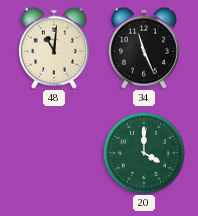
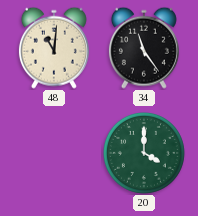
34: 11:26 -> 11:24
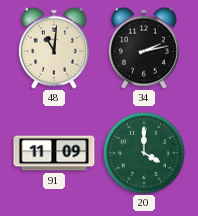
34: 11:24 -> 2:13
91: none -> 11:09
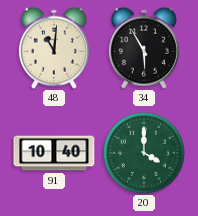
34: 2:13 -> 5:55
91: 11:09 -> 10:40
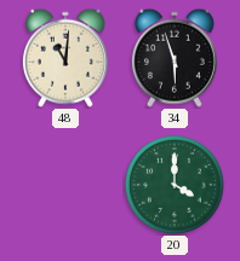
34: 5:55 -> 5:57
91: 10:40 -> none
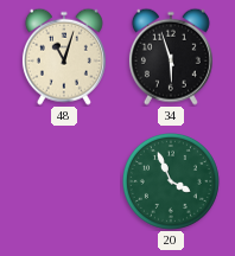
48: 11:01 -> 11:03
20: 4:00 -> 3:56
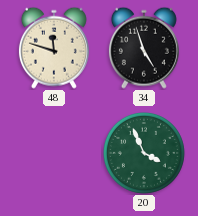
48: 11:03 -> 11:48
34: 5:57 -> 4:57
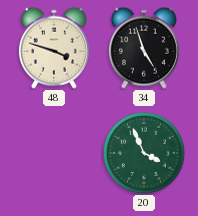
48: 11:48 -> 3:48
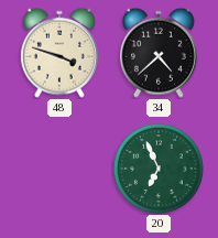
34: 4:57 -> 4:38
20: 3:56 -> 6:56
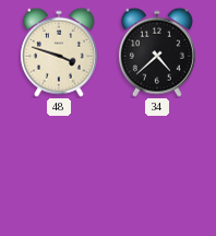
20: 6:56 -> none
